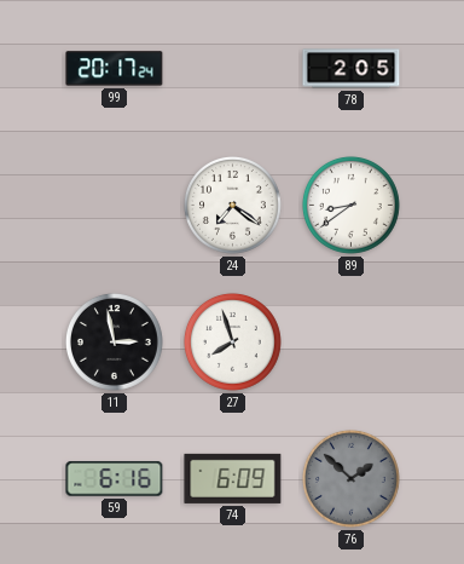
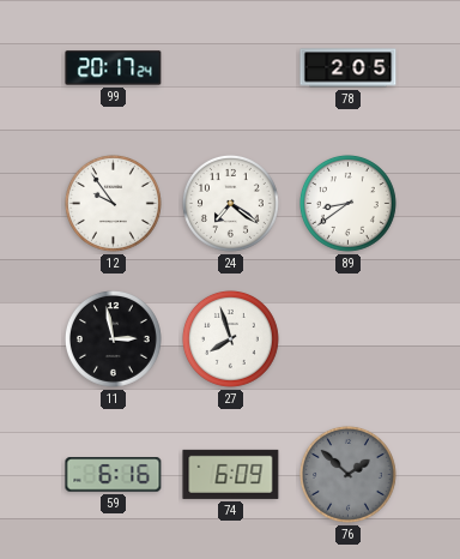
12: none -> 9:54
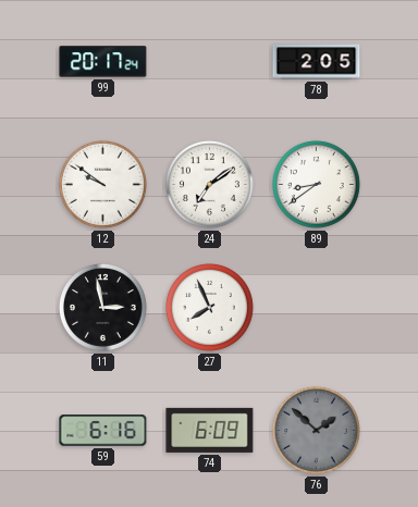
12: 9:54 -> 9:51
24: 7:21 -> 7:09
27: 7:57 -> 7:56
